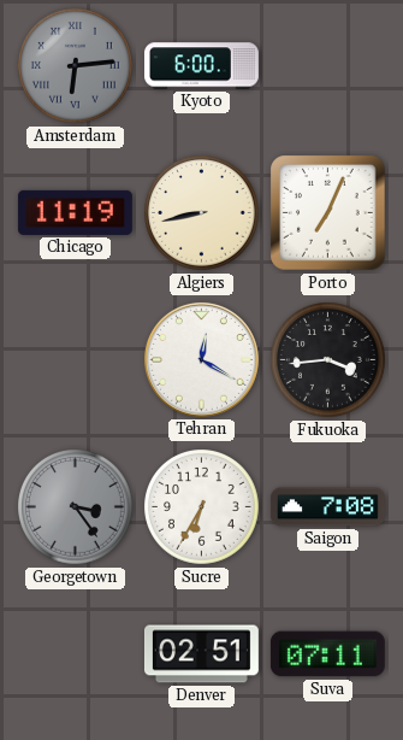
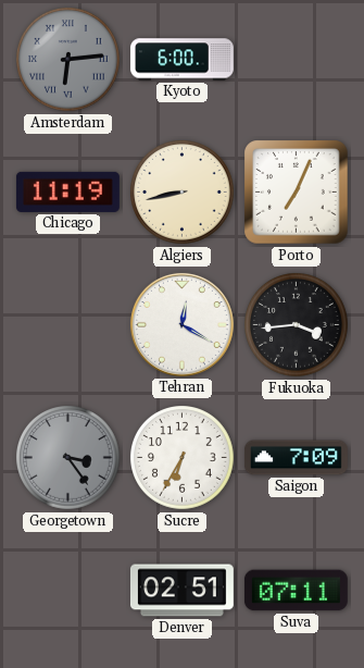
Saigon: 7:08 -> 7:09
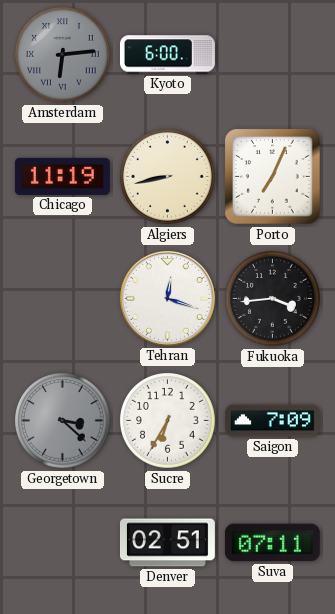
Tehran: 12:20 -> 12:18
Georgetown: 3:24 -> 3:22
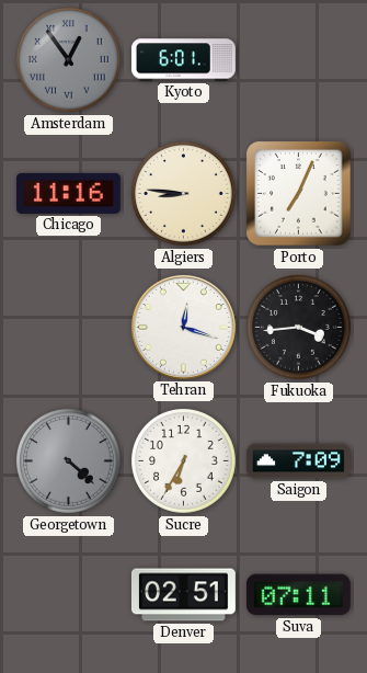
Amsterdam: 6:14 -> 12:54
Kyoto: 6:00 -> 6:01
Chicago: 11:19 -> 11:16
Algiers: 8:43 -> 8:46
Georgetown: 3:22 -> 4:22
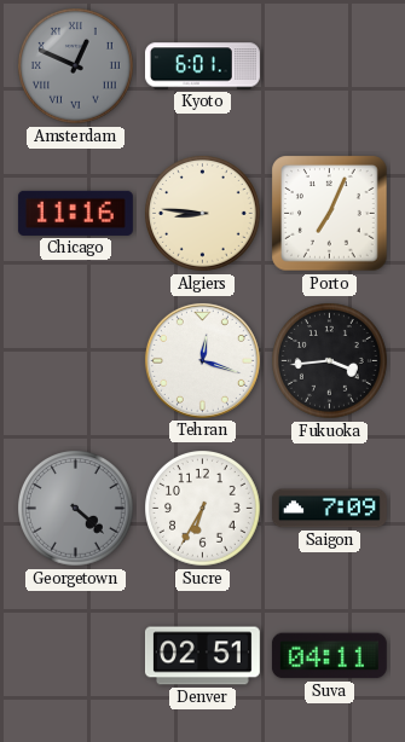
Amsterdam: 12:54 -> 12:49
Suva: 07:11 -> 04:11
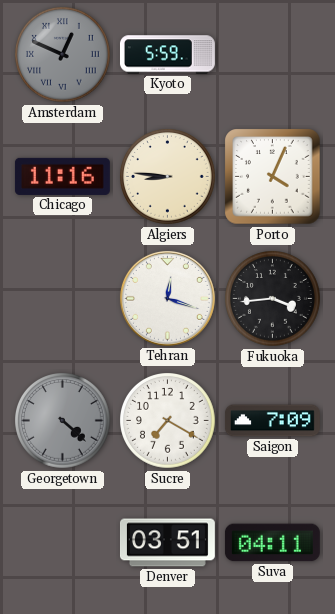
Kyoto: 6:01 -> 5:59
Porto: 7:04 -> 4:04
Sucre: 6:35 -> 7:20
Denver: 02:51 -> 03:51
